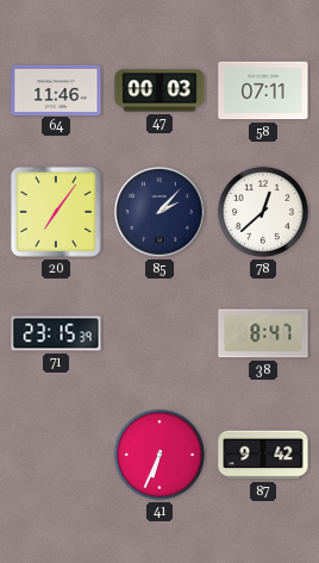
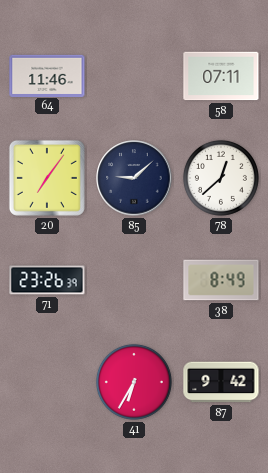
47: 00:03 -> none
85: 2:07 -> 9:08
71: 23:15 -> 23:26
38: 8:47 -> 8:49
41: 6:34 -> 6:35
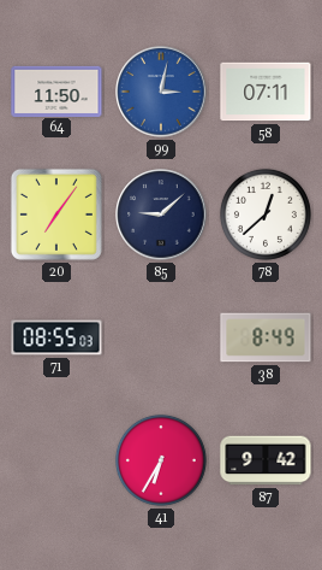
64: 11:46 -> 11:50
99: none -> 3:02
71: 23:26 -> 08:55
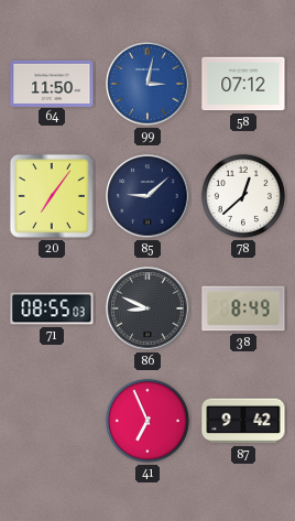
58: 07:11 -> 07:12
86: none -> 8:49
41: 6:35 -> 6:56
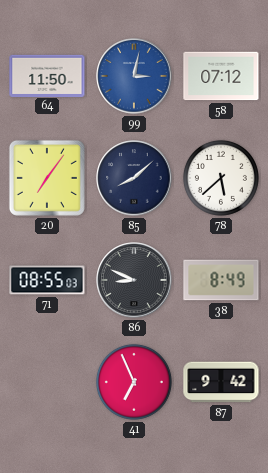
85: 9:08 -> 8:08
78: 12:38 -> 5:38
